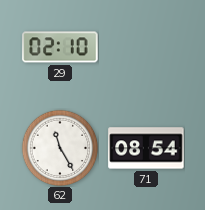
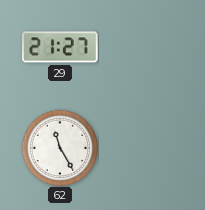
29: 02:10 -> 21:27
71: 08:54 -> none
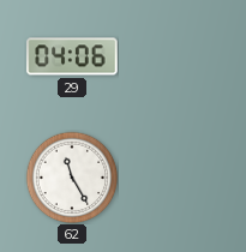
29: 21:27 -> 04:06
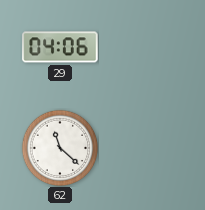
62: 11:25 -> 11:22
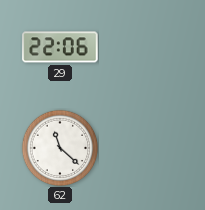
29: 04:06 -> 22:06
